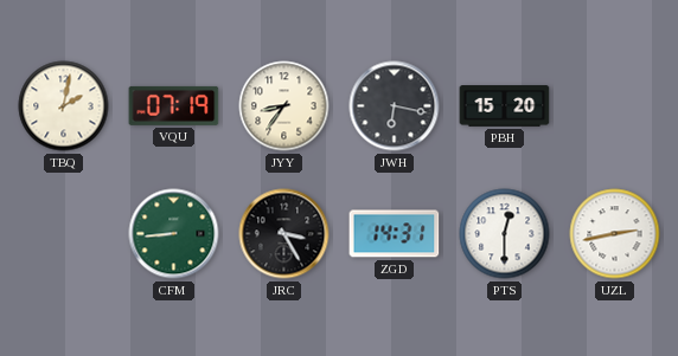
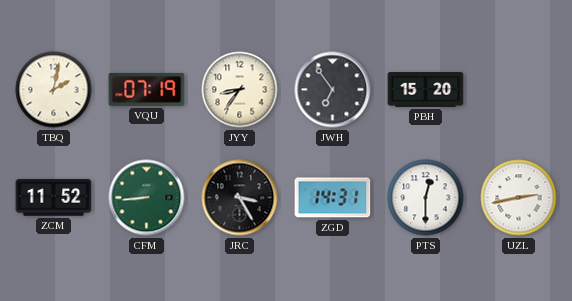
JWH: 6:17 -> 6:54
ZCM: none -> 11:52
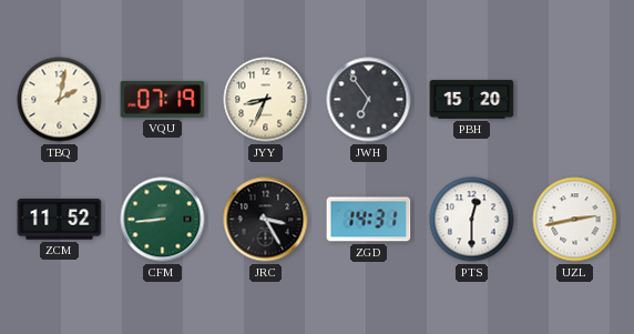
JYY: 8:36 -> 8:34
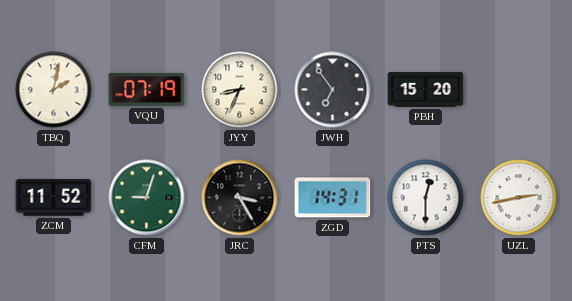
CFM: 8:44 -> 9:03
